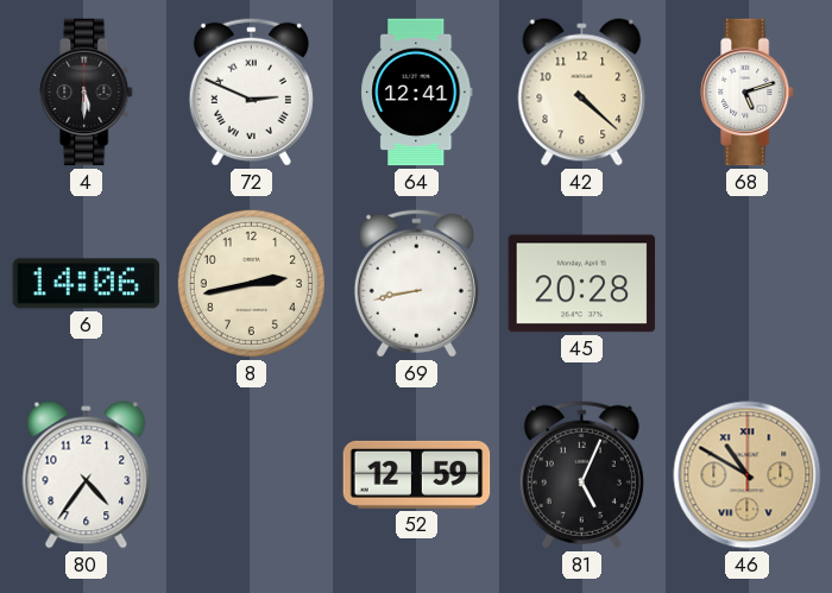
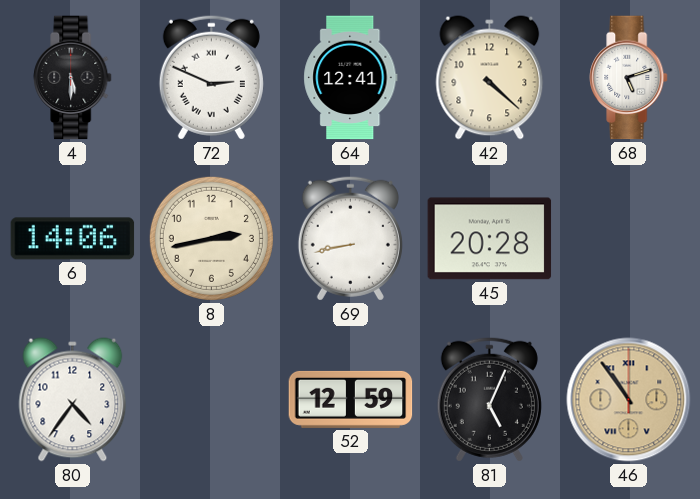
46: 10:50 -> 10:54
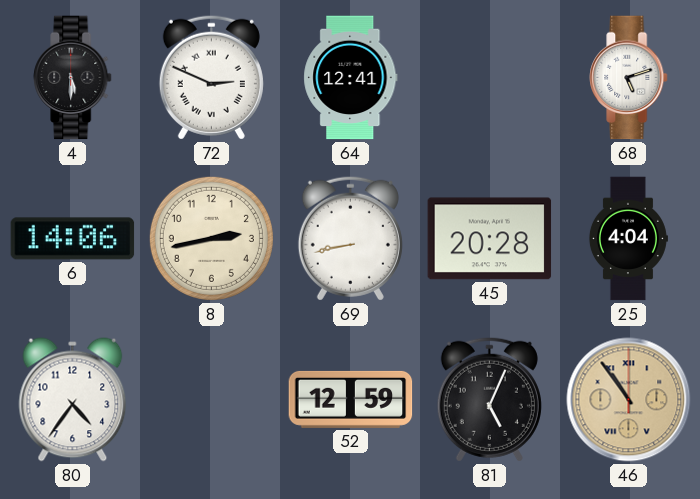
42: 4:22 -> none
25: none -> 4:04
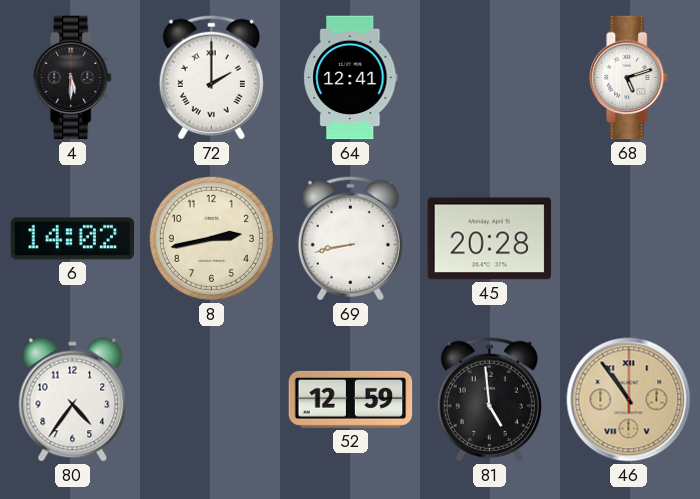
72: 2:49 -> 2:00
6: 14:06 -> 14:02
25: 4:04 -> none
81: 5:04 -> 4:59
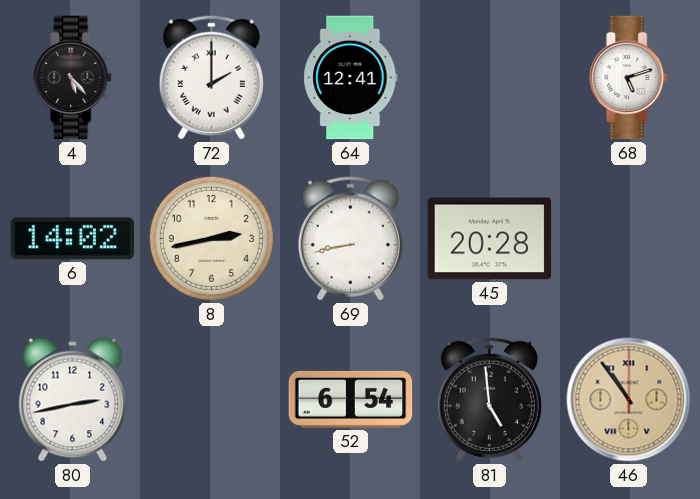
4: 5:30 -> 5:23
80: 4:36 -> 2:43
52: 12:59 -> 6:54
